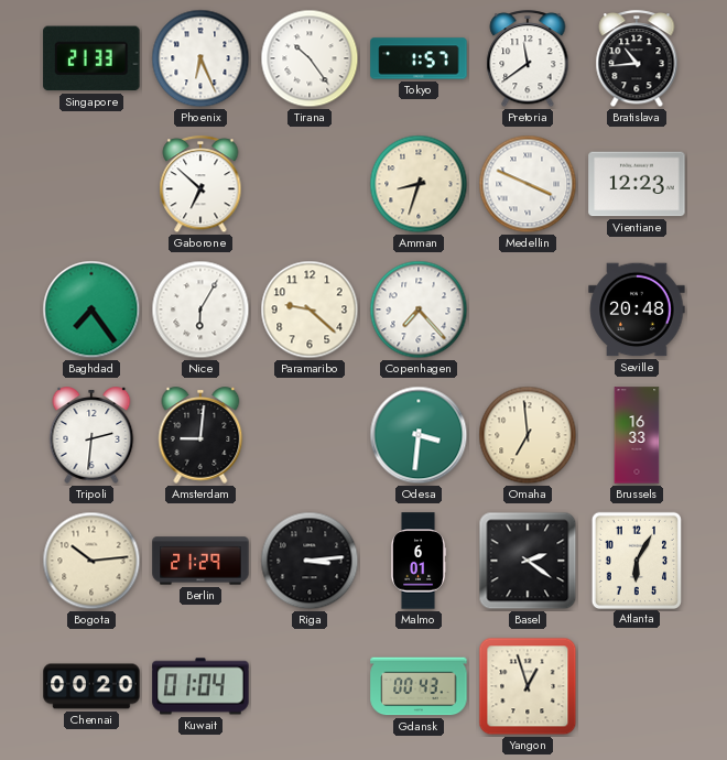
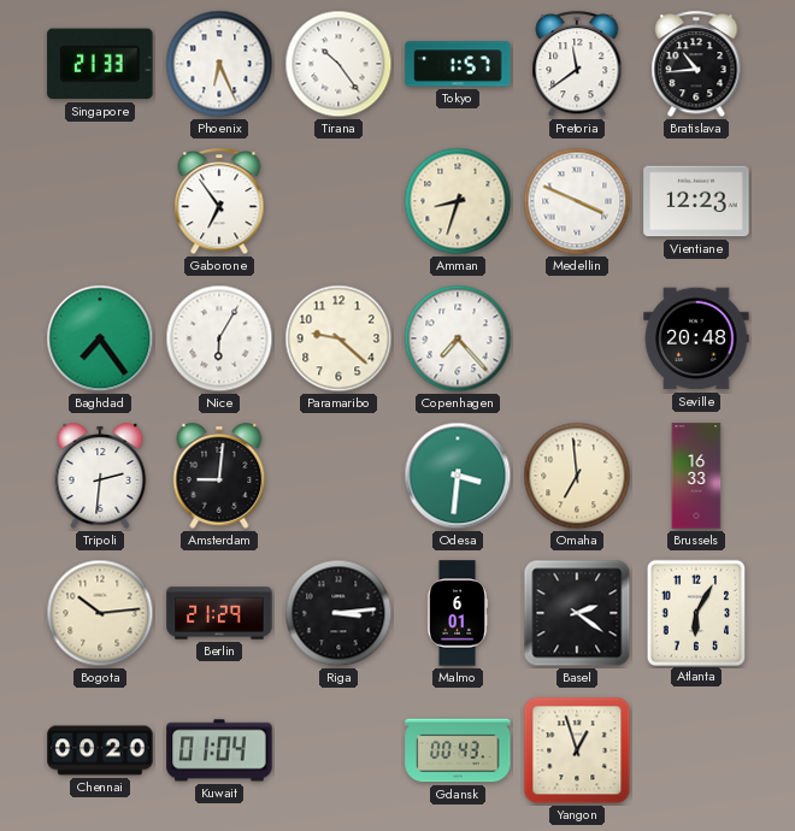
Gaborone: 6:52 -> 6:54
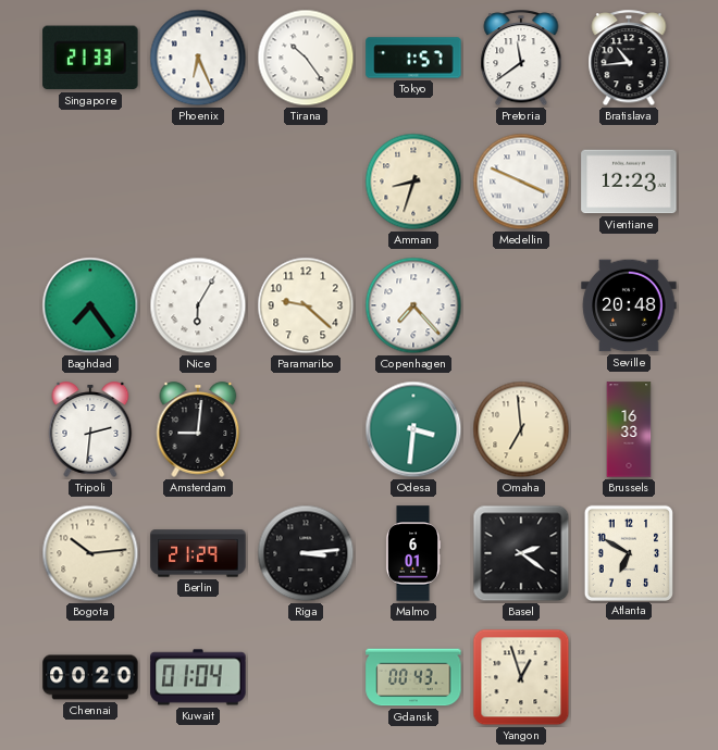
Gaborone: 6:54 -> none
Atlanta: 6:05 -> 6:50
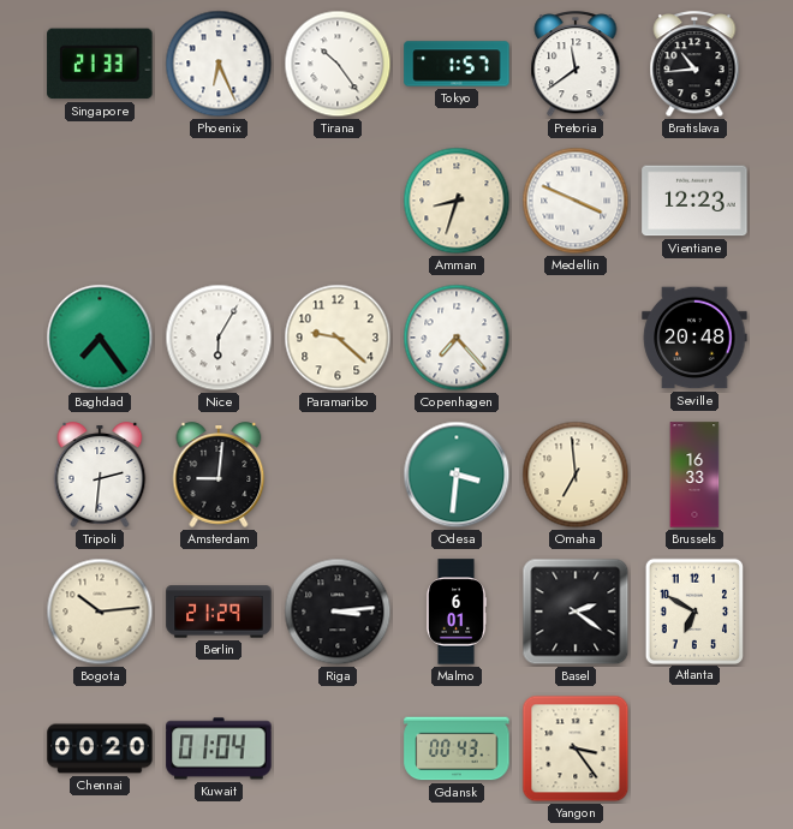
Yangon: 12:57 -> 3:24
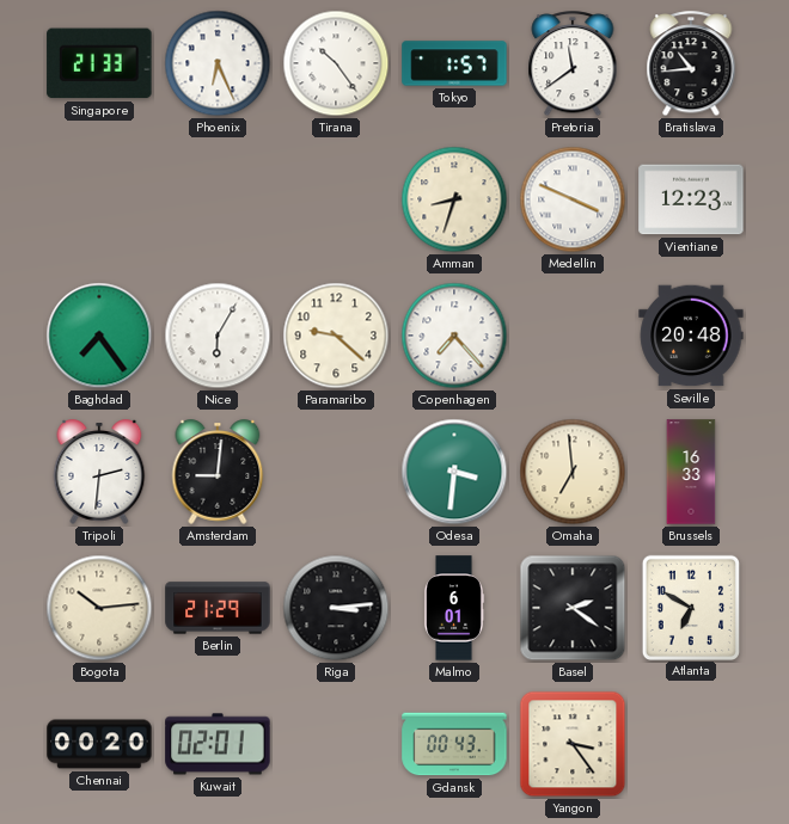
Kuwait: 01:04 -> 02:01
